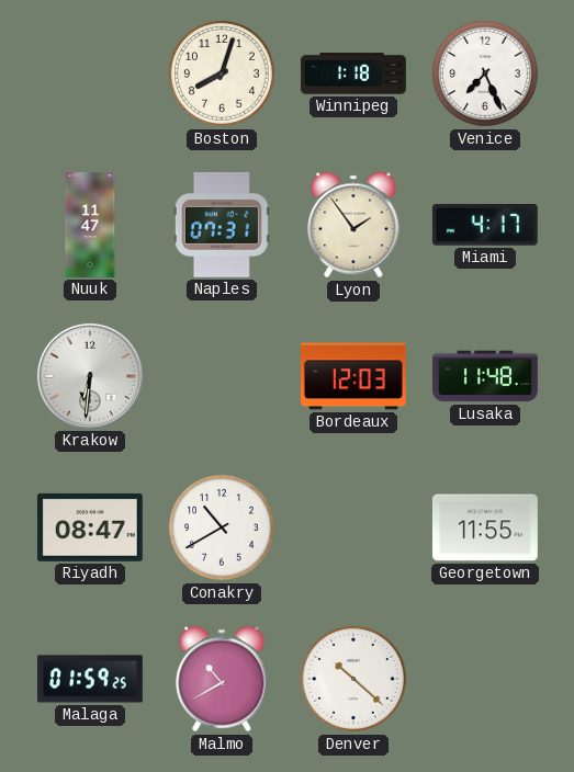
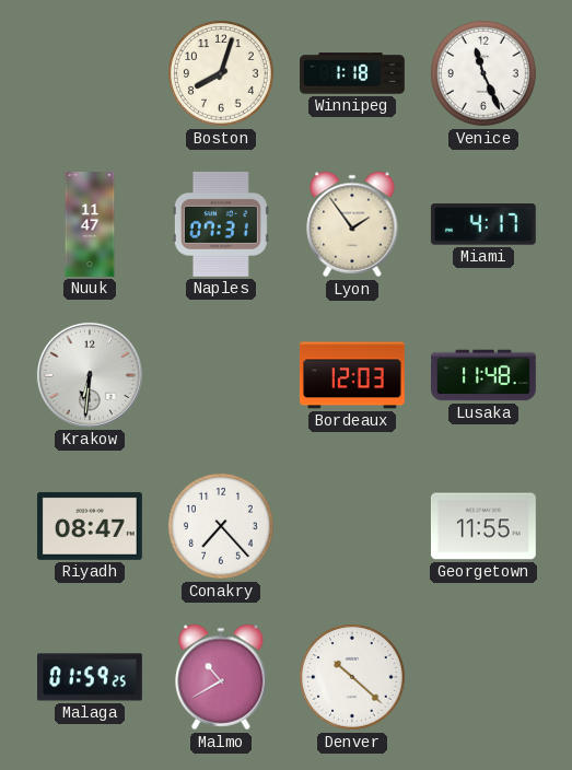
Venice: 7:26 -> 11:26
Conakry: 10:40 -> 7:23
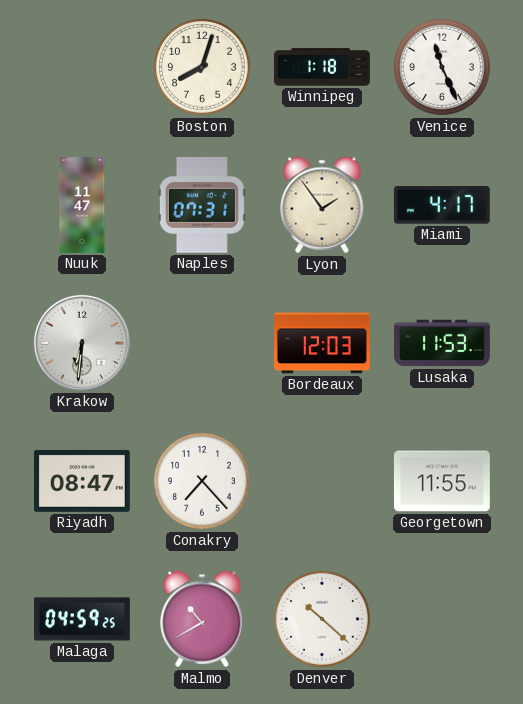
Lusaka: 11:48 -> 11:53
Malaga: 01:59 -> 04:59
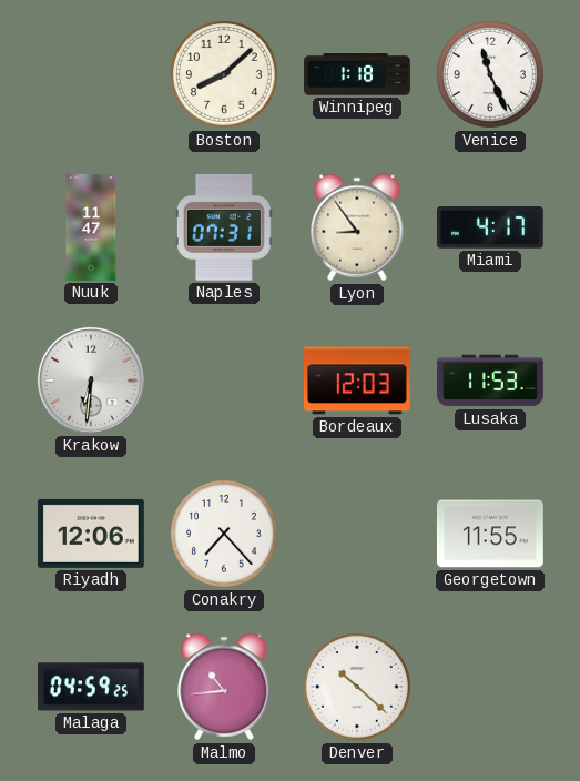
Boston: 8:03 -> 8:08
Lyon: 1:54 -> 8:54
Riyadh: 08:47 -> 12:06
Malmo: 10:40 -> 10:44
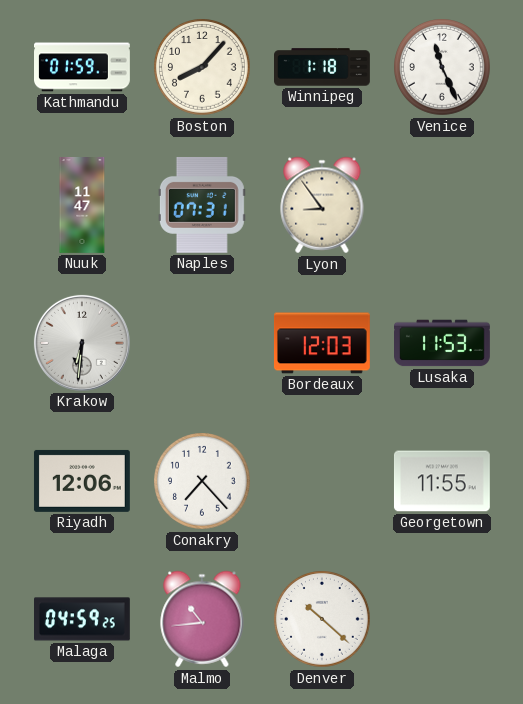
Kathmandu: none -> 01:59
Boston: 8:08 -> 8:07
Miami: 4:17 -> none
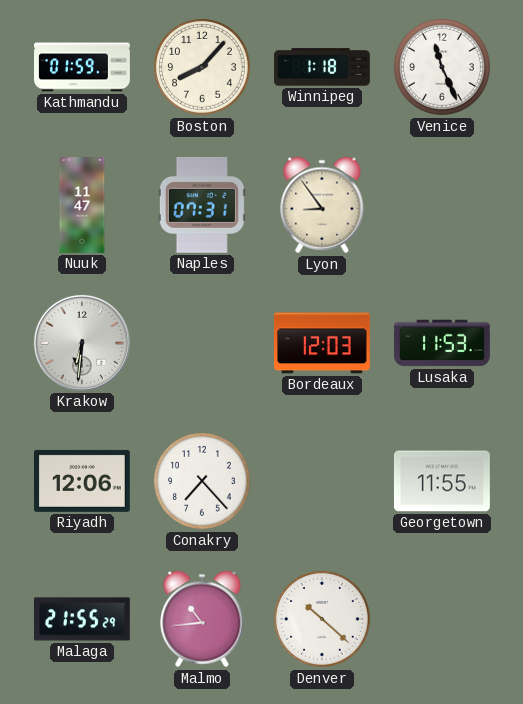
Malaga: 04:59 -> 21:55
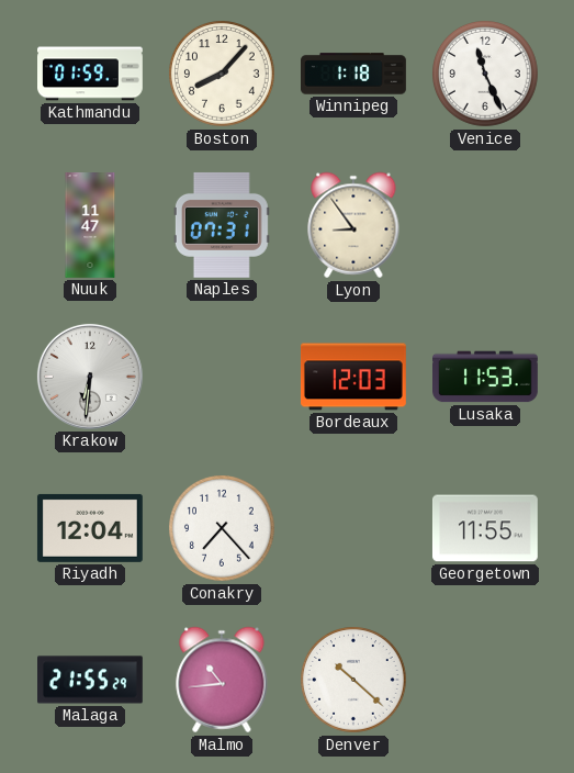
Riyadh: 12:06 -> 12:04
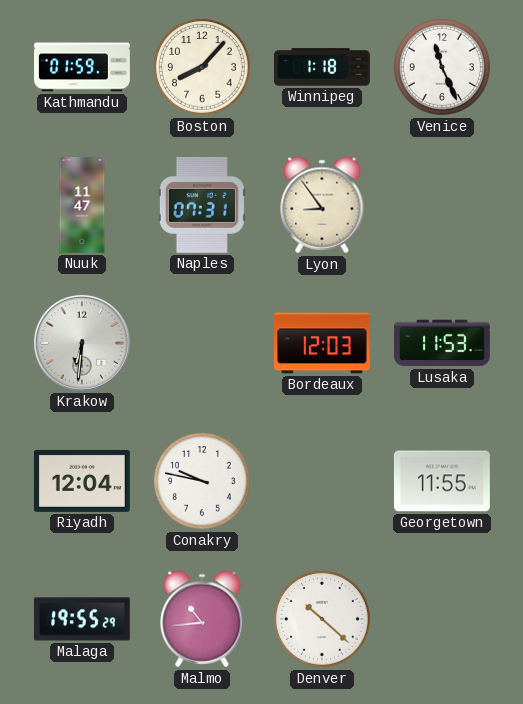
Conakry: 7:23 -> 9:47
Malaga: 21:55 -> 19:55
